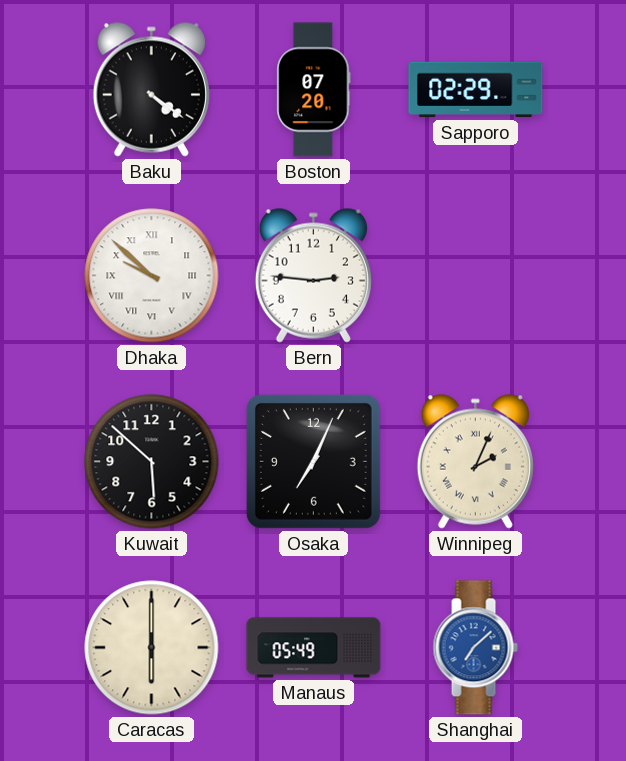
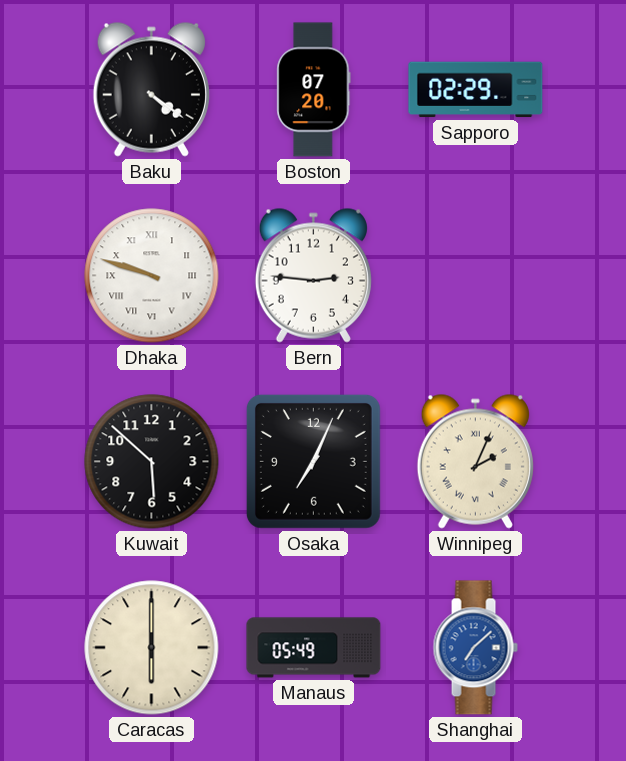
Dhaka: 9:52 -> 9:48
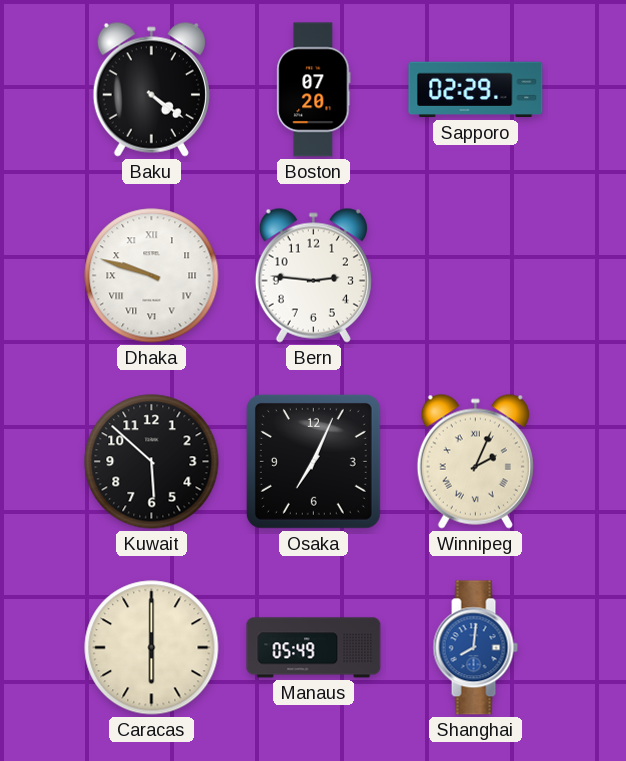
Shanghai: 7:08 -> 8:01
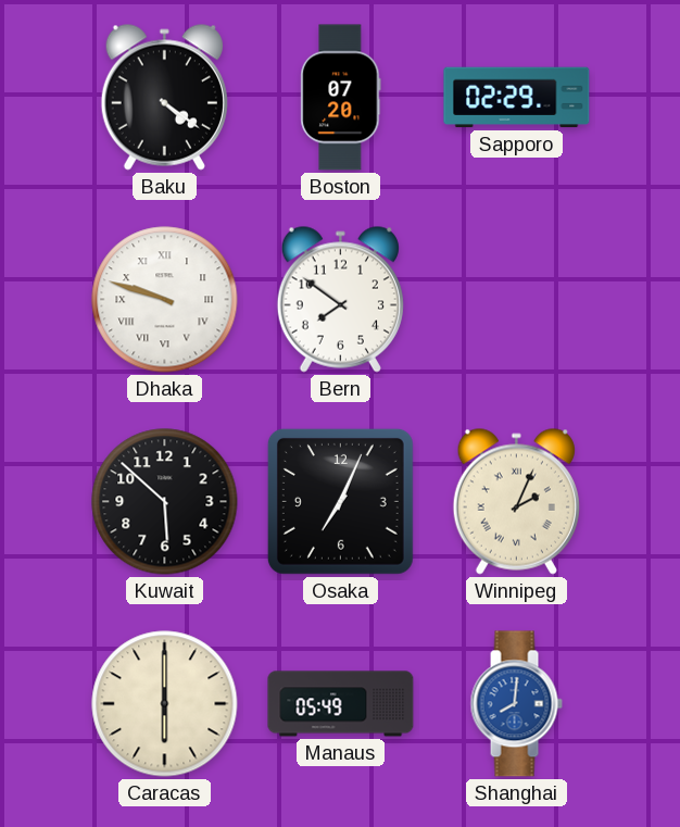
Bern: 2:46 -> 7:51
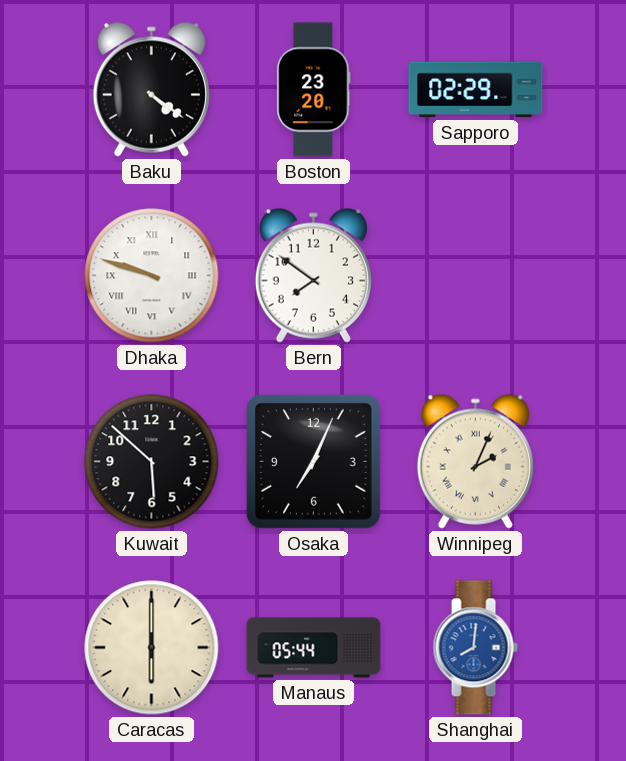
Boston: 07:20 -> 23:20
Manaus: 05:49 -> 05:44
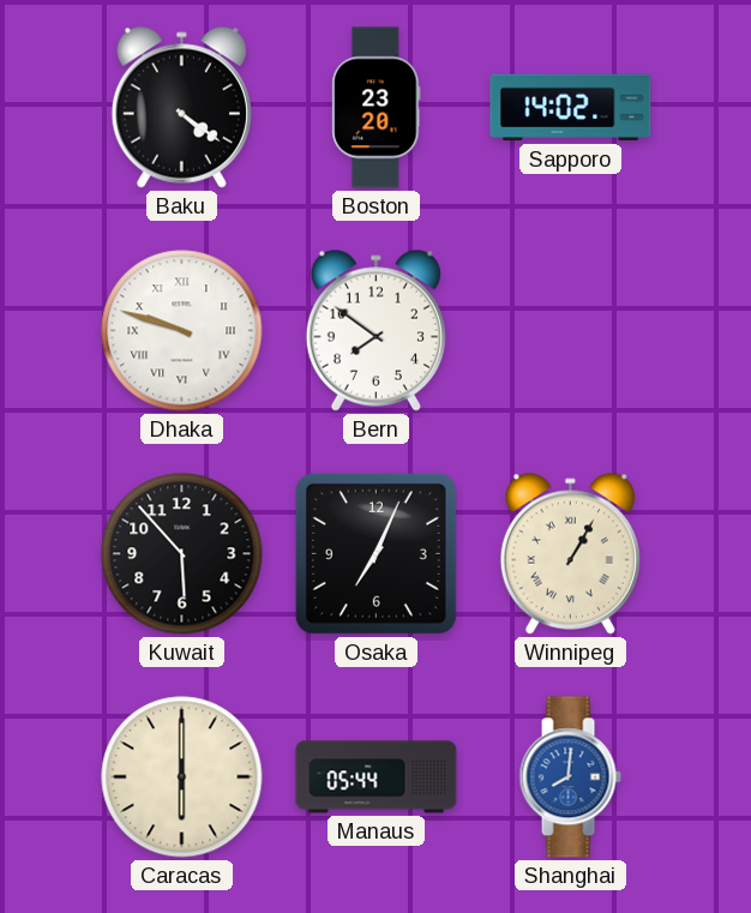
Sapporo: 02:29 -> 14:02
Kuwait: 5:52 -> 5:53
Winnipeg: 2:04 -> 1:05
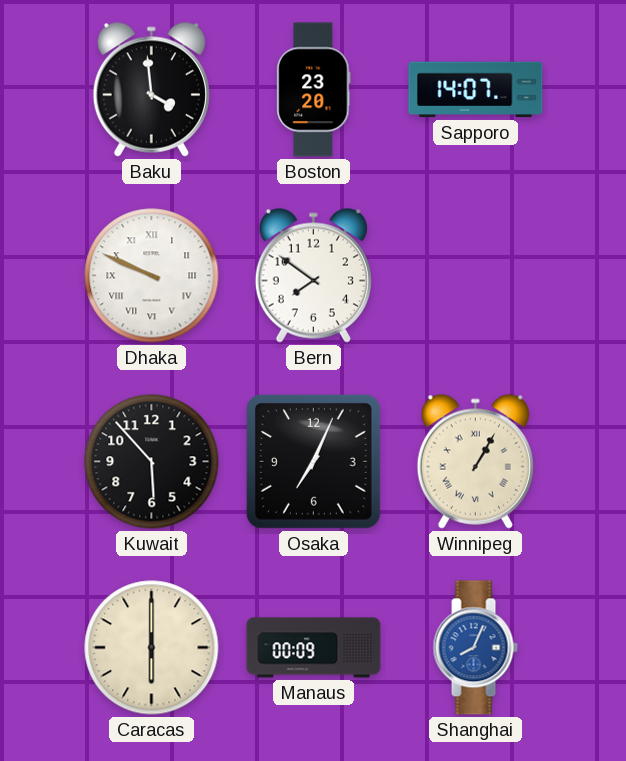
Baku: 4:21 -> 3:59
Sapporo: 14:02 -> 14:07
Dhaka: 9:48 -> 9:49
Manaus: 05:44 -> 00:09
Shanghai: 8:01 -> 8:04
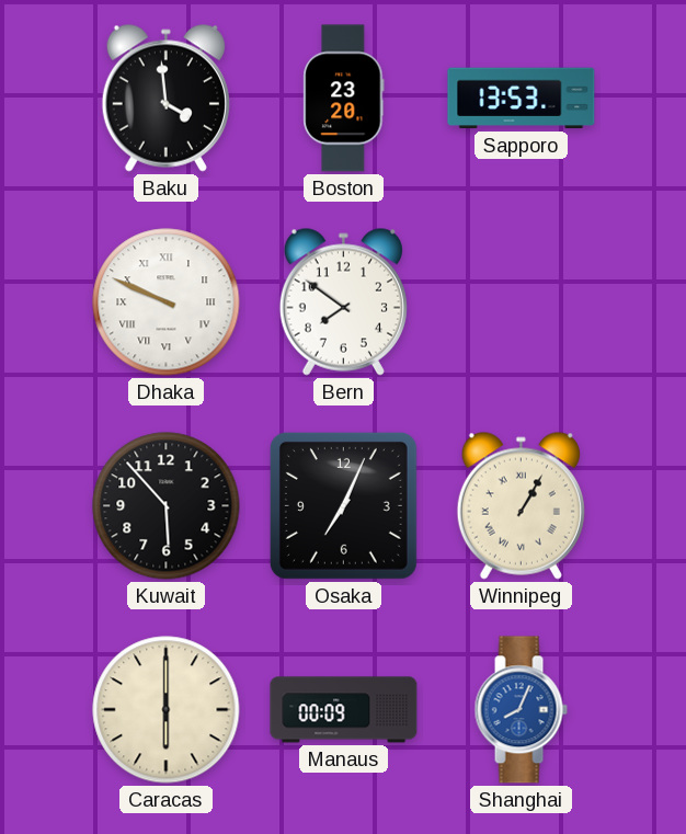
Sapporo: 14:07 -> 13:53
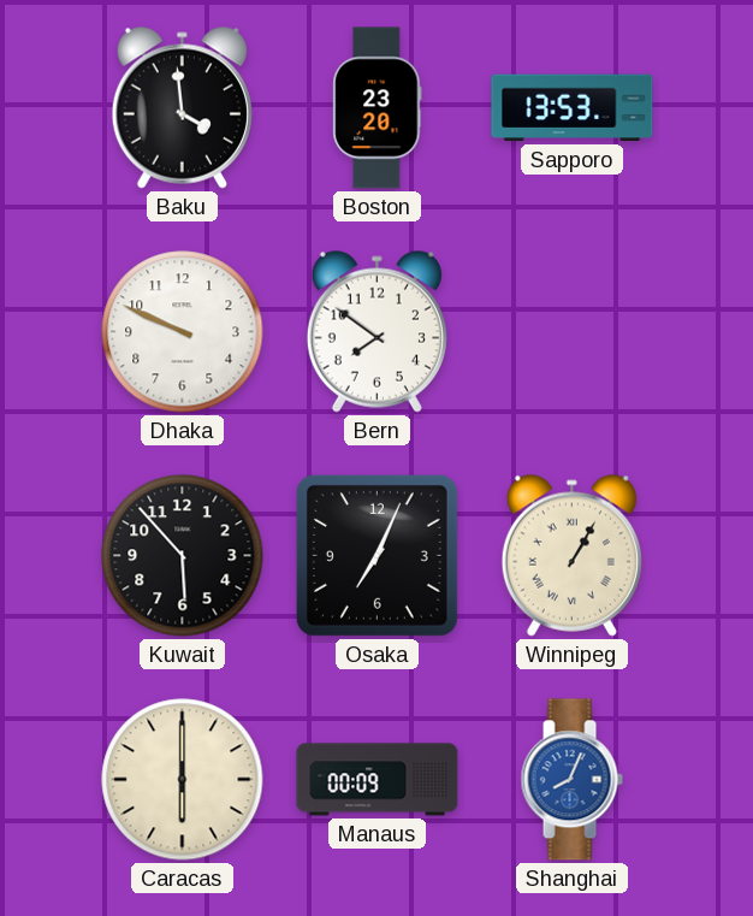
Dhaka numerals: Roman -> Arabic
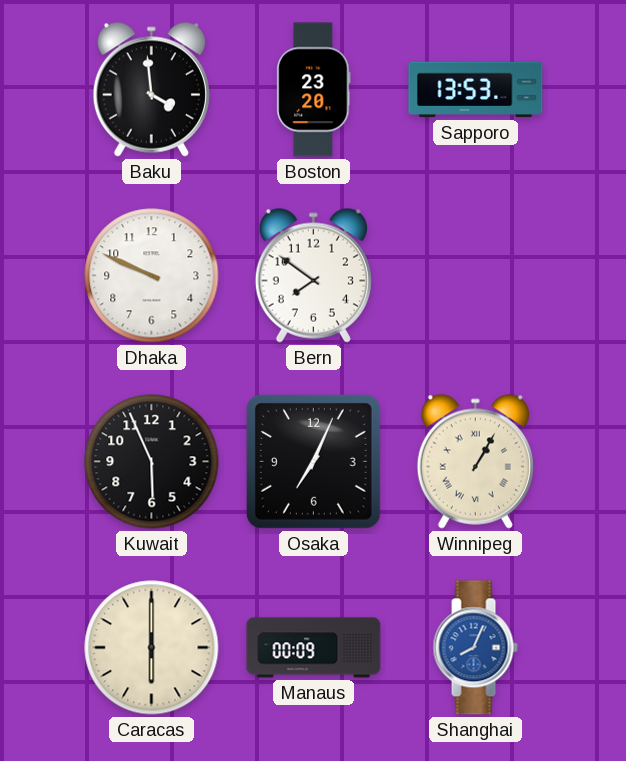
Kuwait: 5:53 -> 5:56
